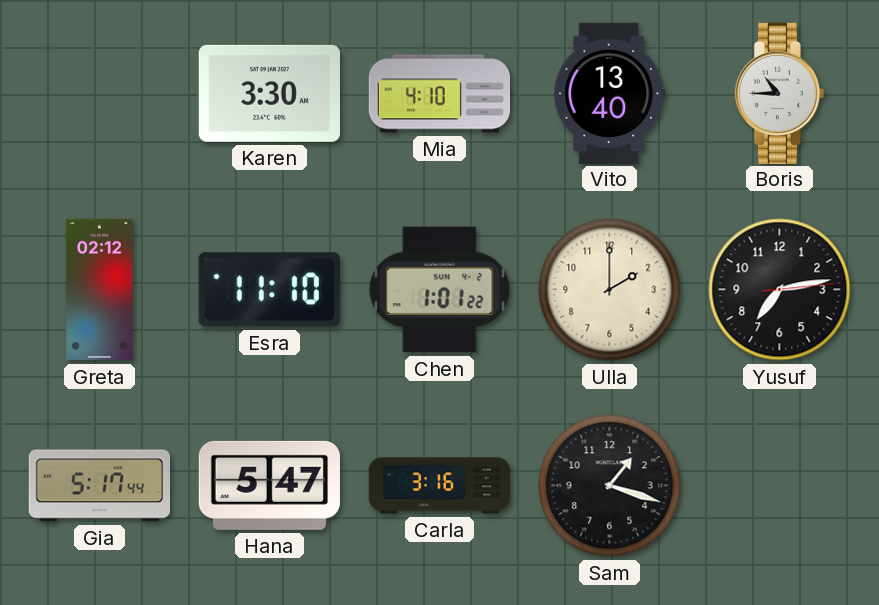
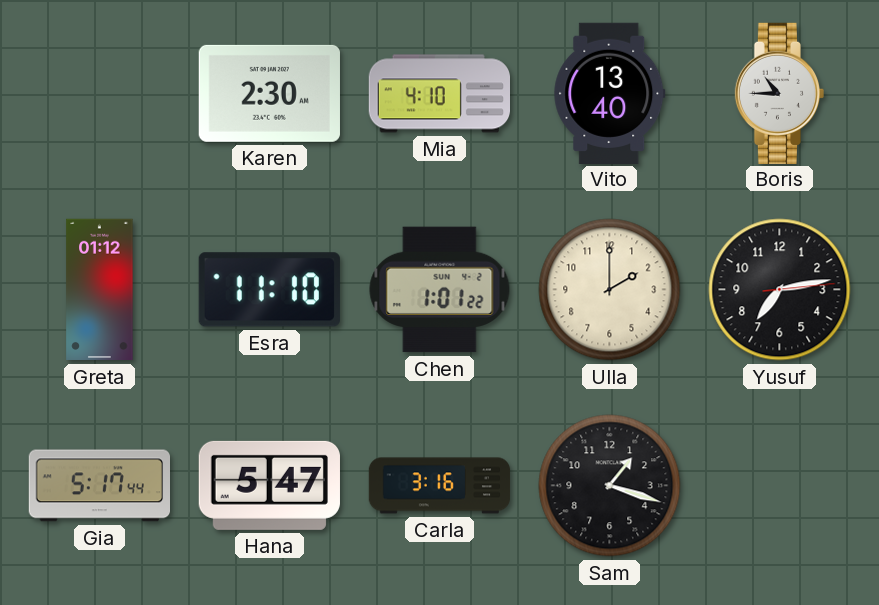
Karen: 3:30 -> 2:30
Greta: 02:12 -> 01:12
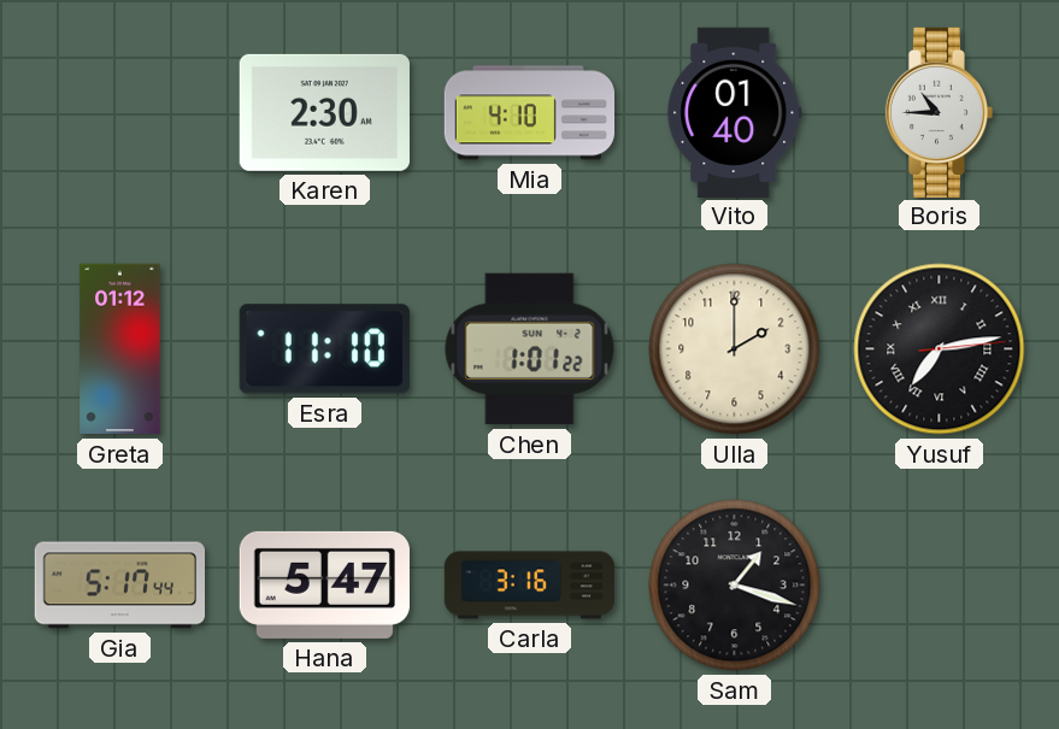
Vito: 13:40 -> 01:40
Yusuf numerals: Arabic -> Roman
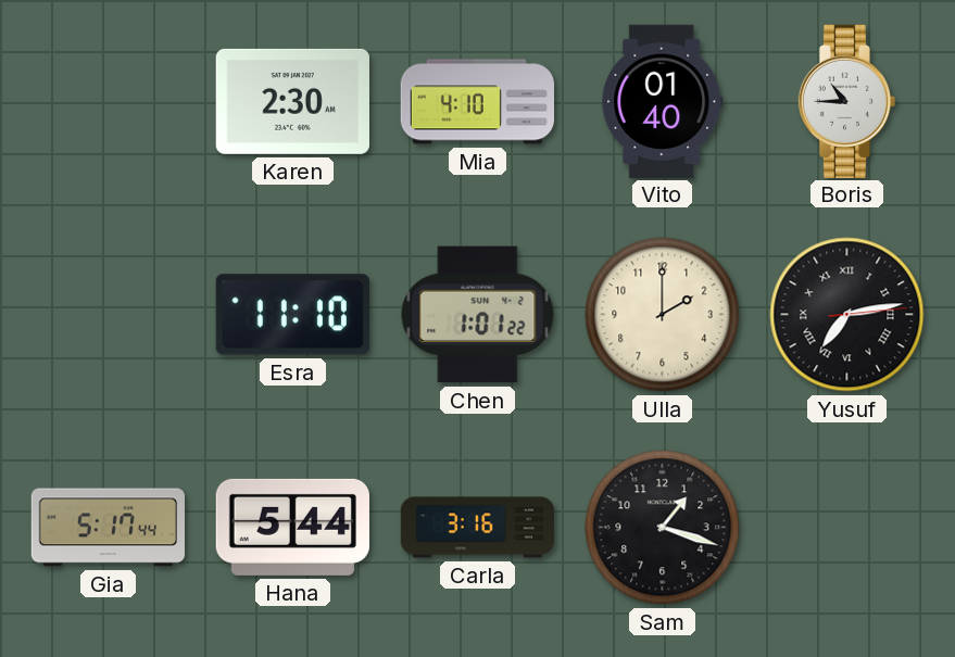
Greta: 01:12 -> none
Hana: 5:47 -> 5:44
